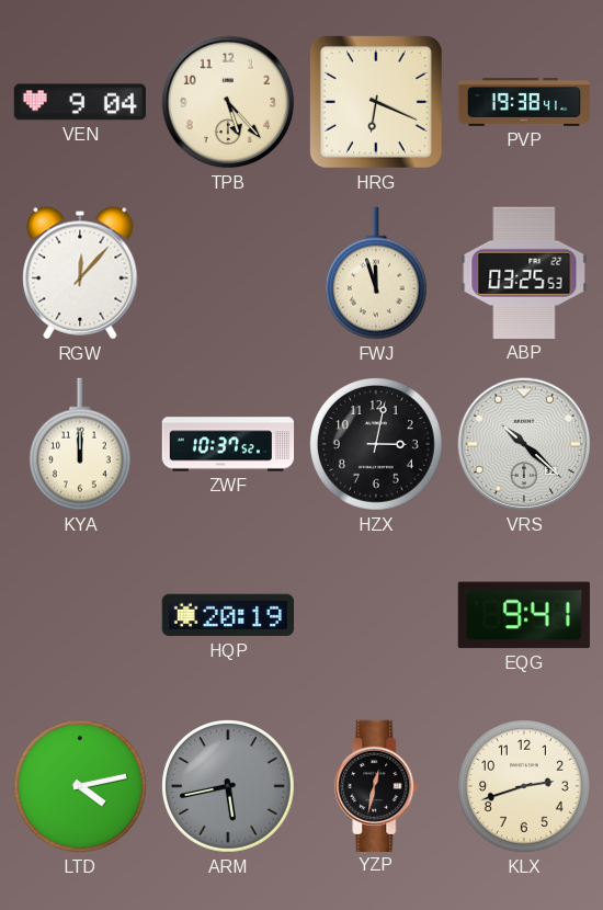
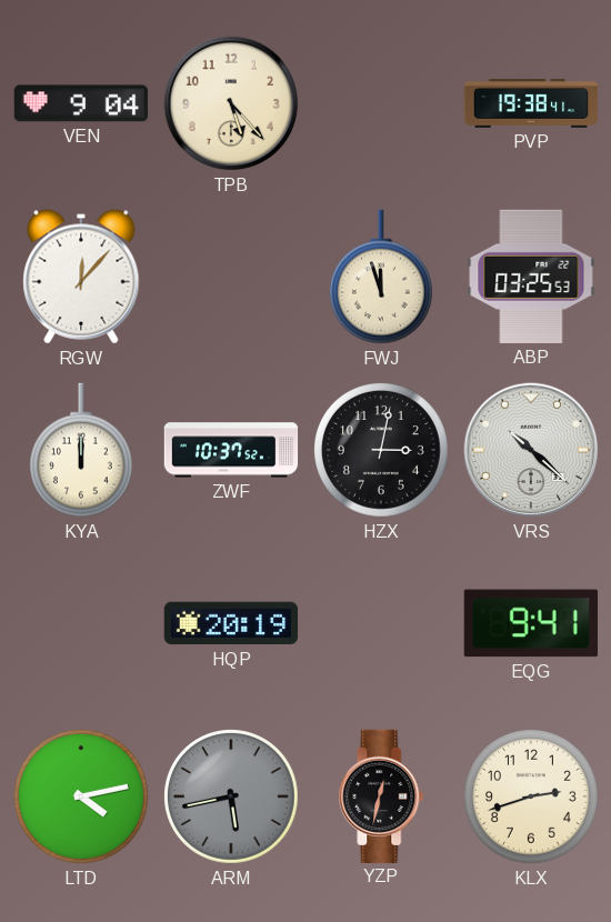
HRG: 6:19 -> none
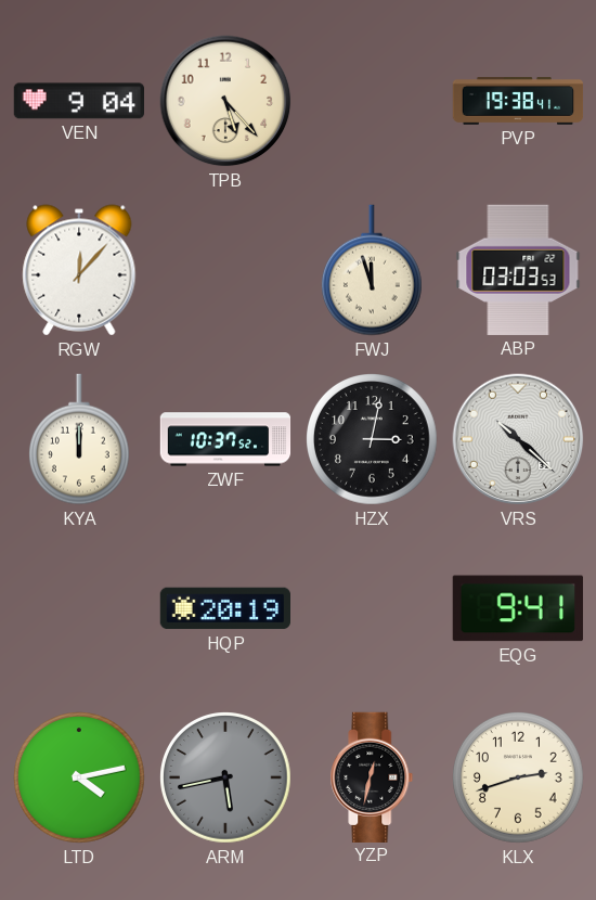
ABP: 03:25 -> 03:03
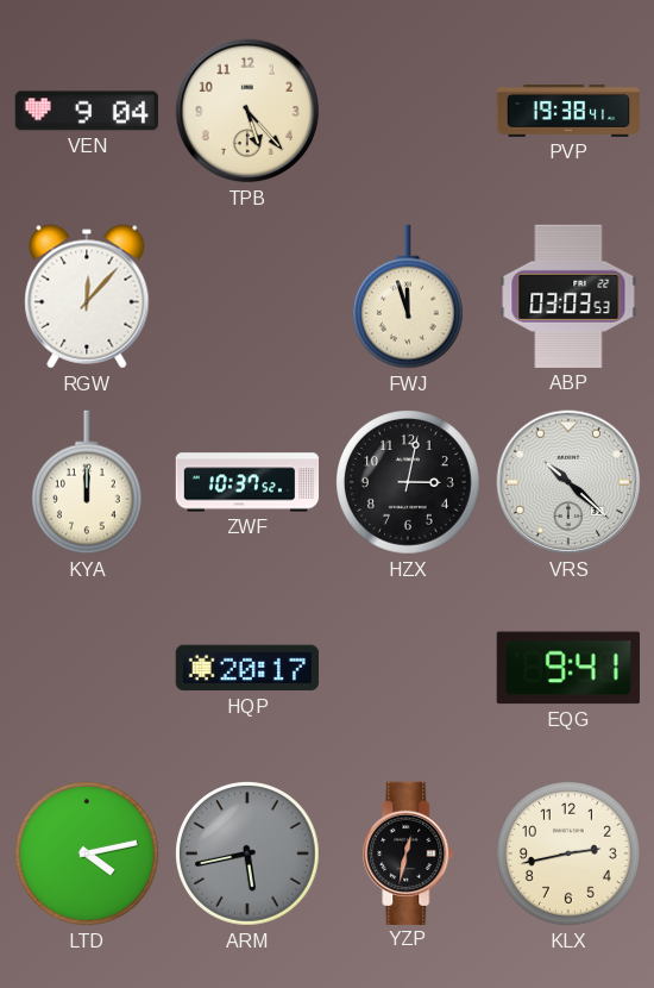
HQP: 20:19 -> 20:17
KLX: 2:42 -> 2:43
